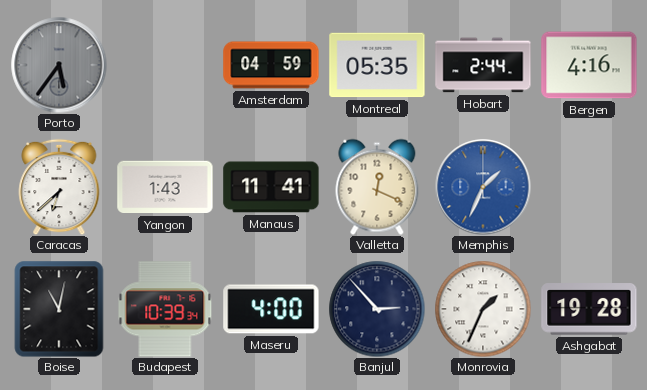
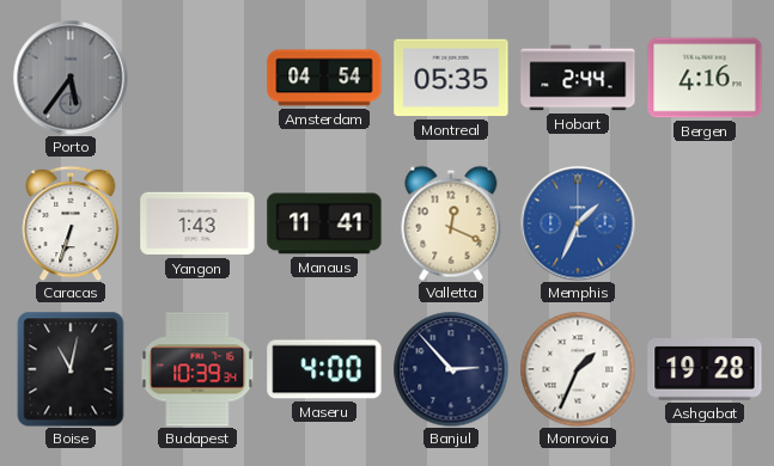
Amsterdam: 04:59 -> 04:54
Caracas: 6:38 -> 6:33
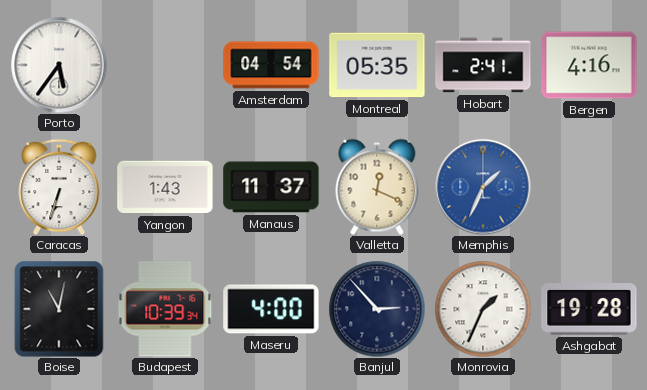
Porto dial: grey -> white
Hobart: 2:44 -> 2:41
Manaus: 11:41 -> 11:37
